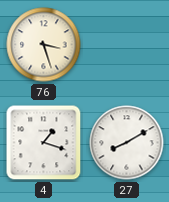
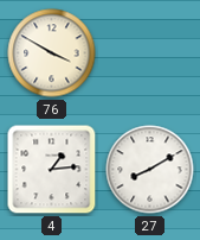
76: 3:27 -> 3:50
4: 1:18 -> 1:14
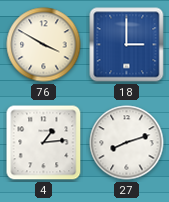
18: none -> 3:00
27: 8:10 -> 8:12
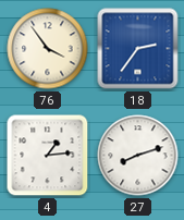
76: 3:50 -> 3:54
18: 3:00 -> 2:36
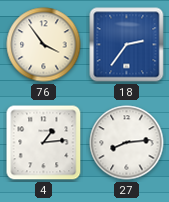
27: 8:12 -> 8:14
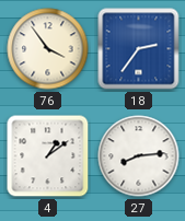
4: 1:14 -> 1:09
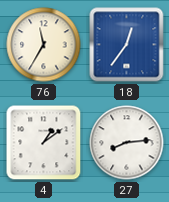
76: 3:54 -> 11:35
18: 2:36 -> 12:36
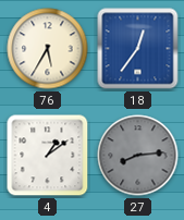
76: 11:35 -> 5:35
27 dial: white -> grey
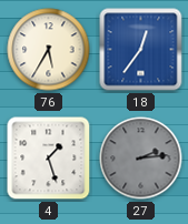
4: 1:09 -> 1:27
27: 8:14 -> 2:14
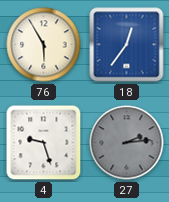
76: 5:35 -> 5:55
4: 1:27 -> 9:27
